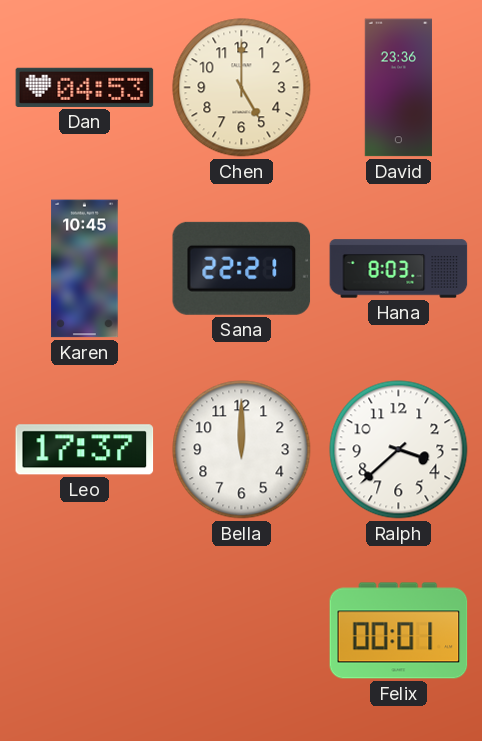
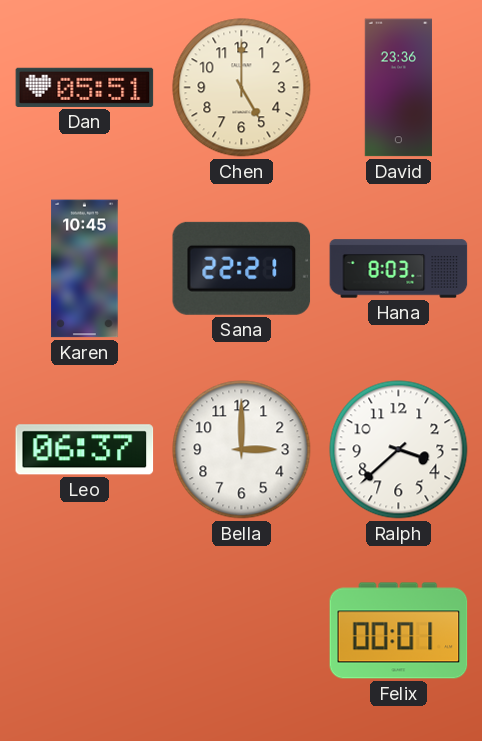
Dan: 04:53 -> 05:51
Leo: 17:37 -> 06:37
Bella: 12:00 -> 3:00
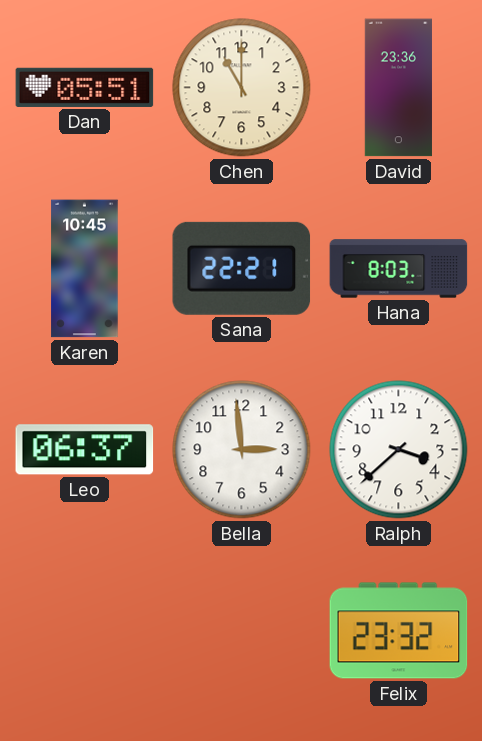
Chen: 5:00 -> 11:00
Bella: 3:00 -> 2:59
Felix: 00:01 -> 23:32
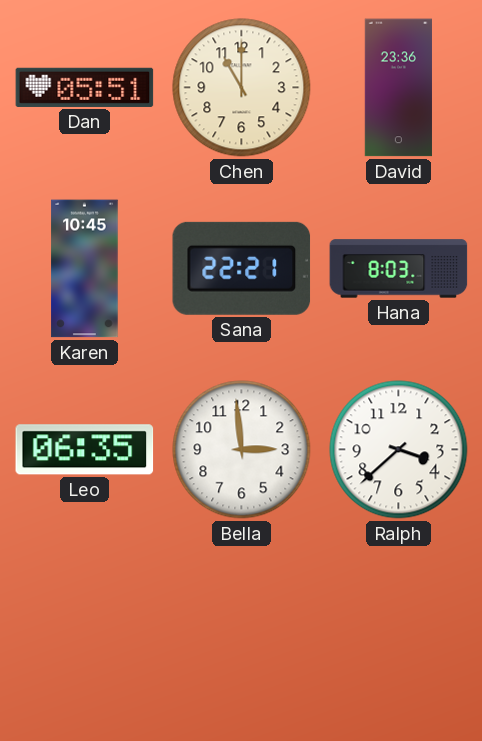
Leo: 06:37 -> 06:35
Felix: 23:32 -> none
